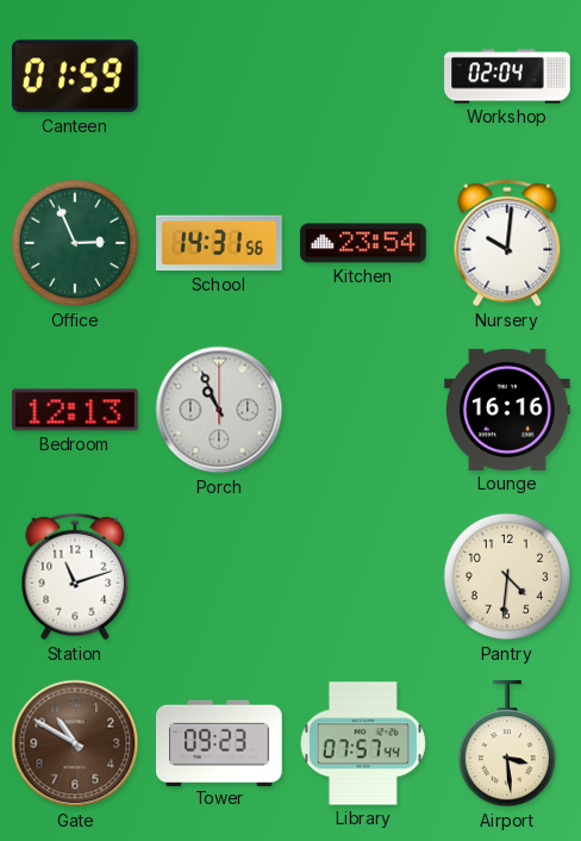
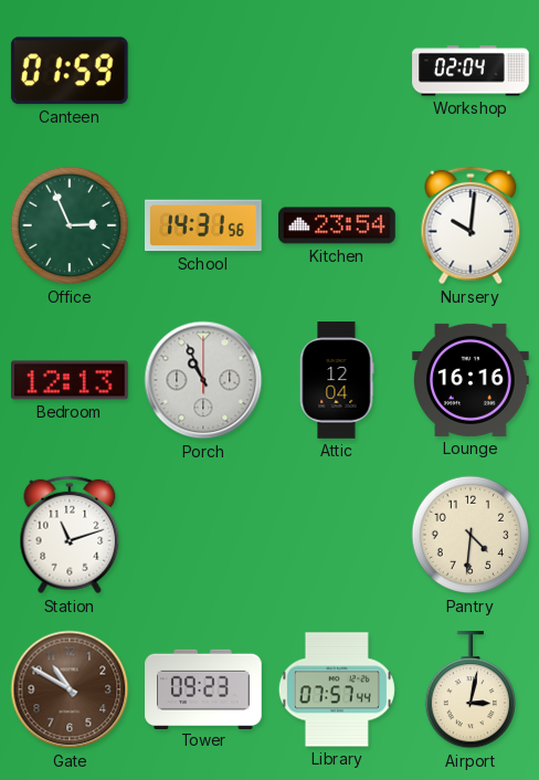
Attic: none -> 12:04
Airport: 3:29 -> 3:02
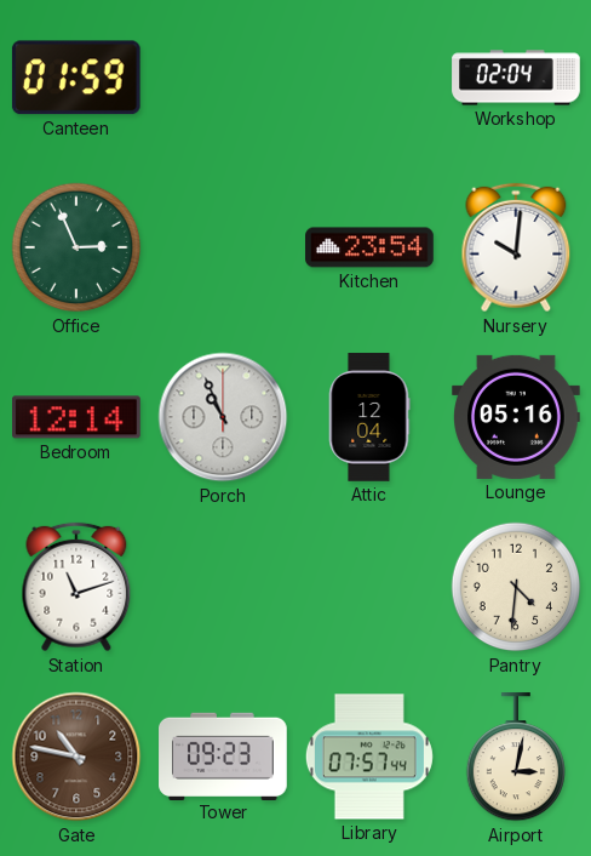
School: 14:31 -> none
Bedroom: 12:13 -> 12:14
Lounge: 16:16 -> 05:16
Gate: 10:50 -> 10:47
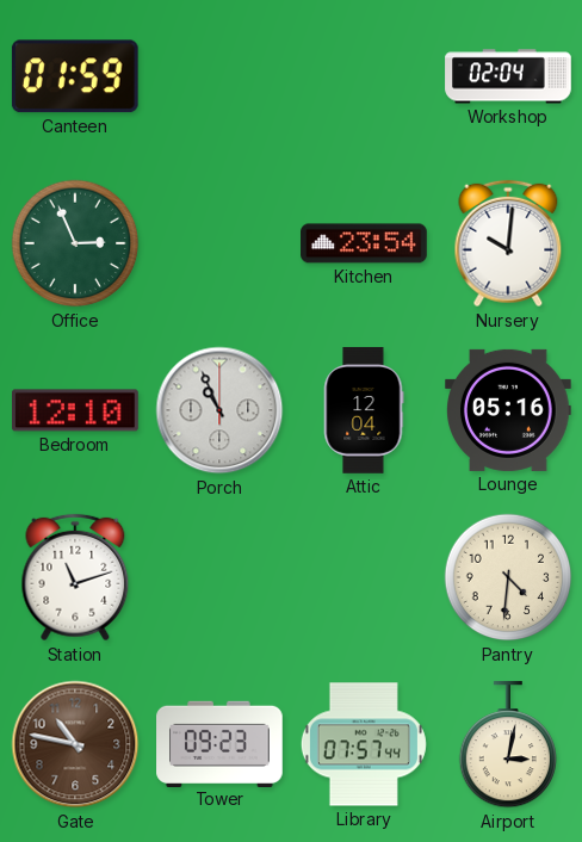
Bedroom: 12:14 -> 12:10
